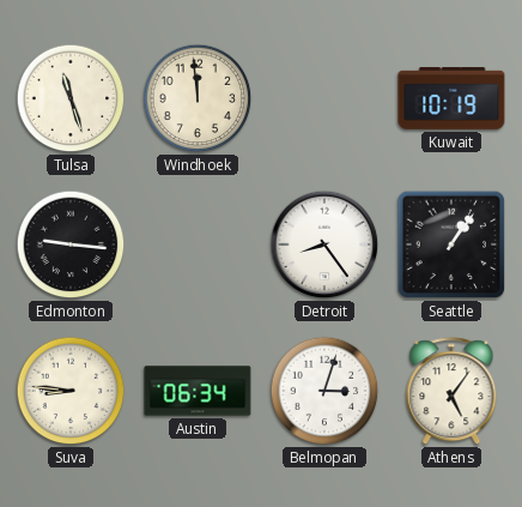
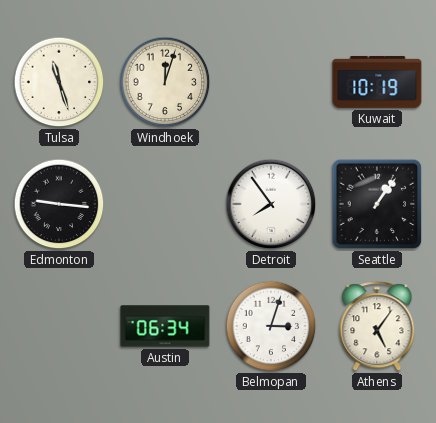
Windhoek: 11:59 -> 12:03
Detroit: 8:24 -> 7:54
Suva: 8:46 -> none
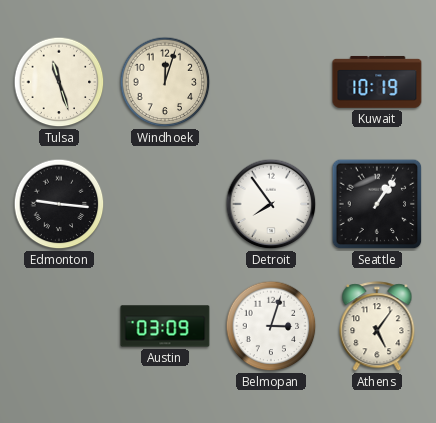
Austin: 06:34 -> 03:09
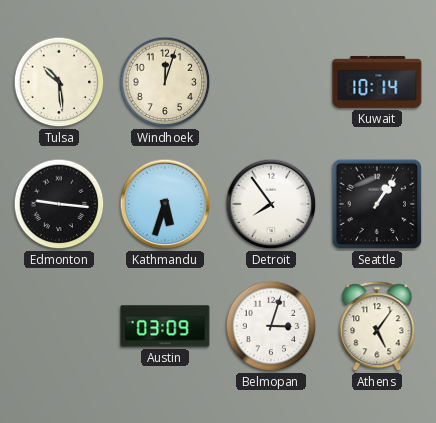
Tulsa: 11:27 -> 10:29
Kuwait: 10:19 -> 10:14
Kathmandu: none -> 5:33
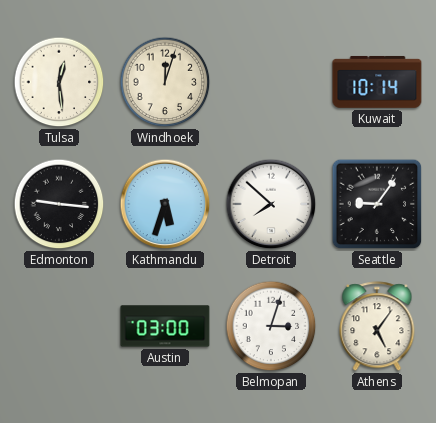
Tulsa: 10:29 -> 12:29
Detroit: 7:54 -> 7:52
Seattle: 1:06 -> 9:06
Austin: 03:09 -> 03:00
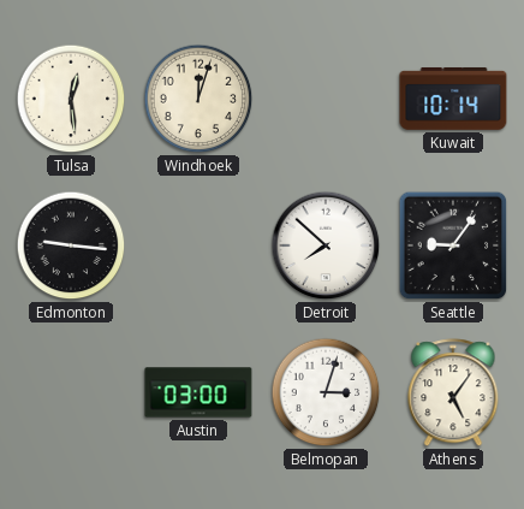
Kathmandu: 5:33 -> none
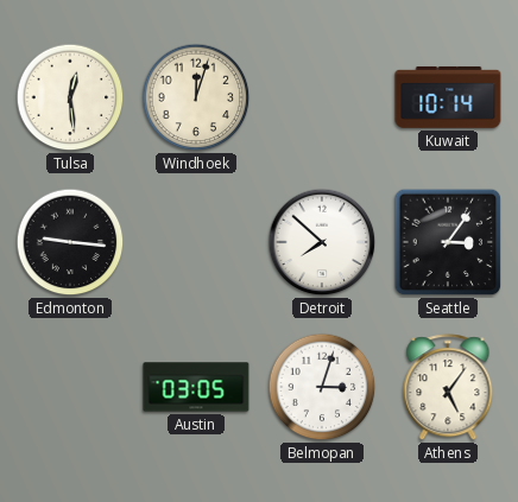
Seattle: 9:06 -> 3:06
Austin: 03:00 -> 03:05
